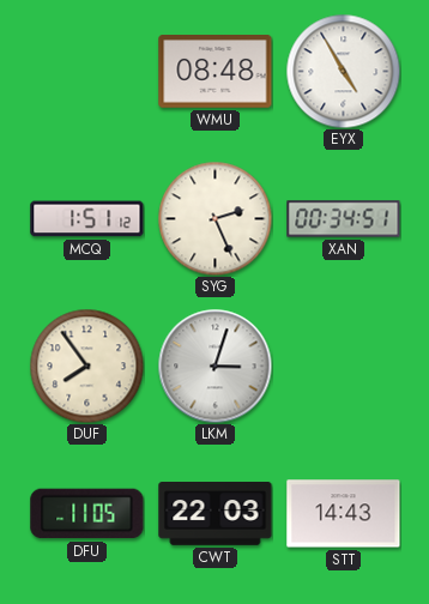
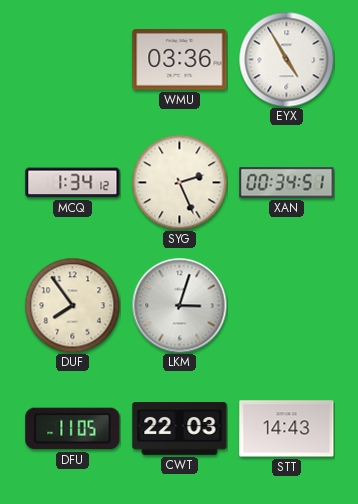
WMU: 08:48 -> 03:36
MCQ: 1:51 -> 1:34
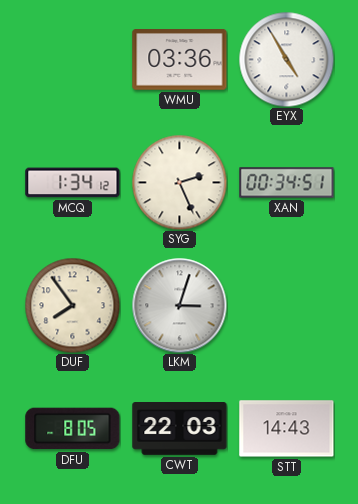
DFU: 11:05 -> 8:05
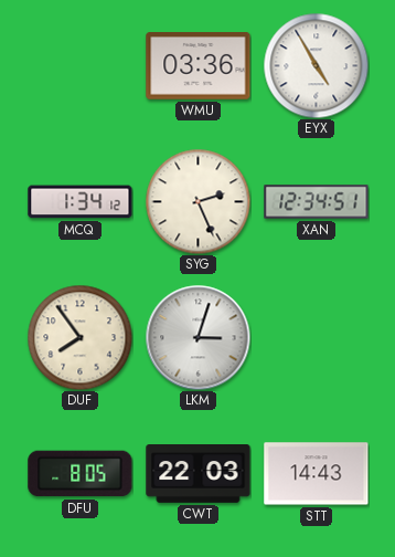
XAN: 00:34 -> 12:34
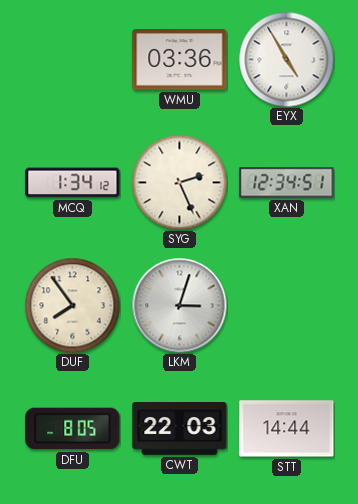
STT: 14:43 -> 14:44
